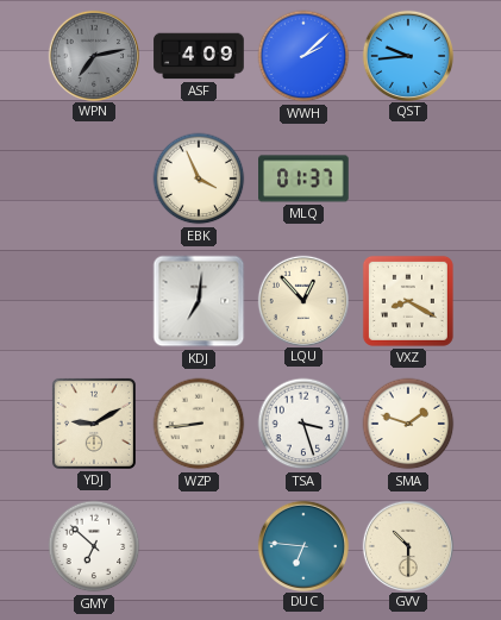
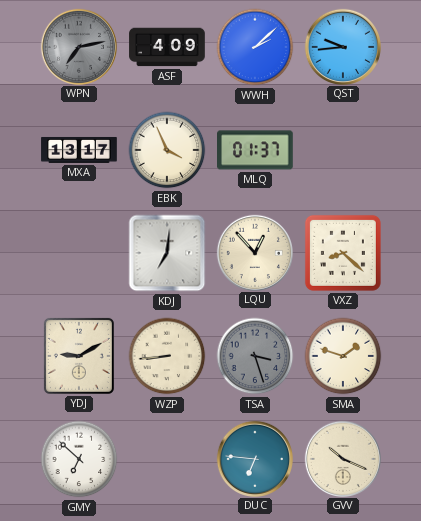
MXA: none -> 13:17
VXZ: 8:20 -> 8:22
TSA dial: white -> grey
GVV: 10:30 -> 10:19
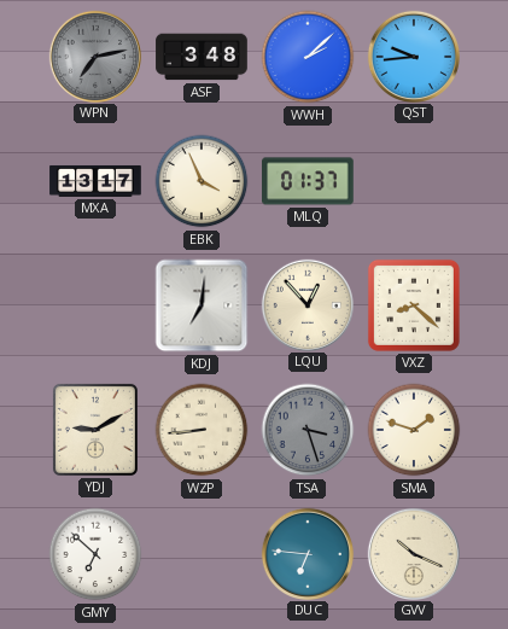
ASF: 4:09 -> 3:48
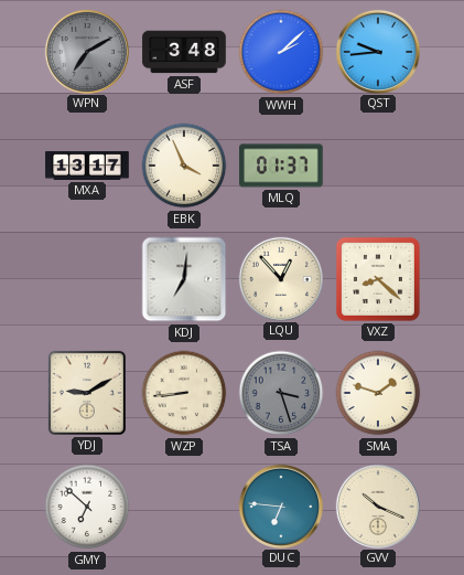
WPN: 7:13 -> 7:10
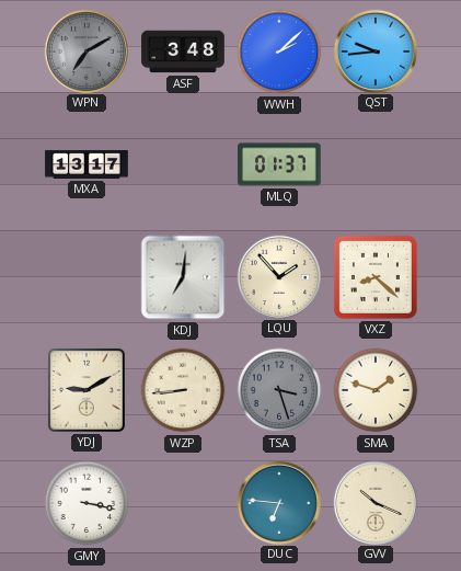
EBK: 3:56 -> none
LQU: 12:53 -> 1:53
GMY: 6:52 -> 3:17
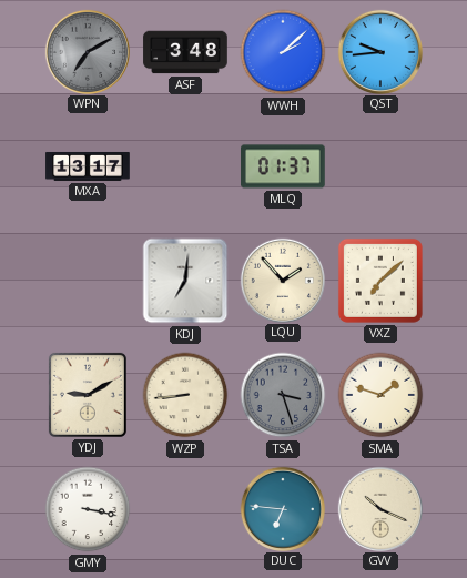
VXZ: 8:22 -> 7:08
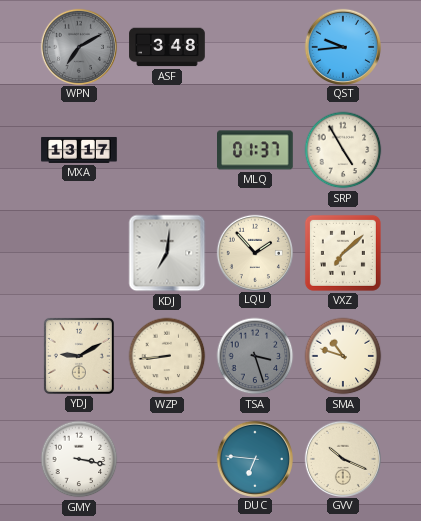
WWH: 2:08 -> none
SRP: none -> 4:55
SMA: 1:48 -> 10:48
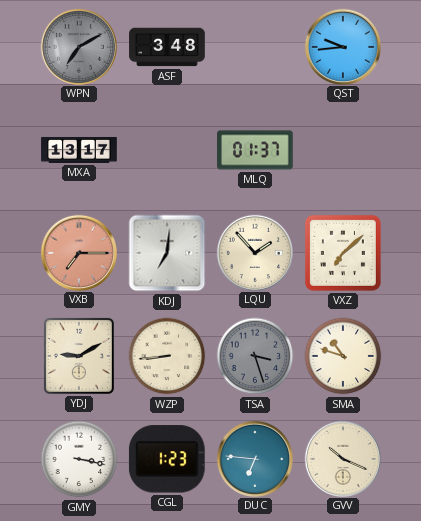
SRP: 4:55 -> none
VXB: none -> 7:15
CGL: none -> 1:23
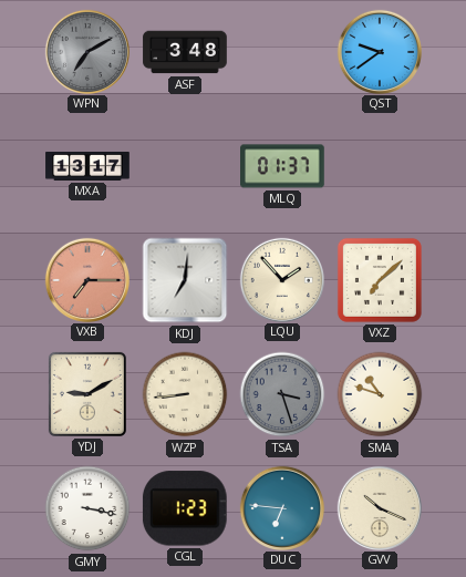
QST: 9:44 -> 9:39
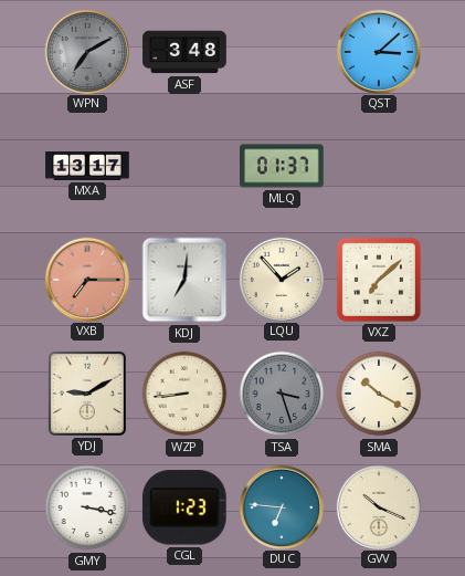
QST: 9:39 -> 3:08
SMA: 10:48 -> 10:20
